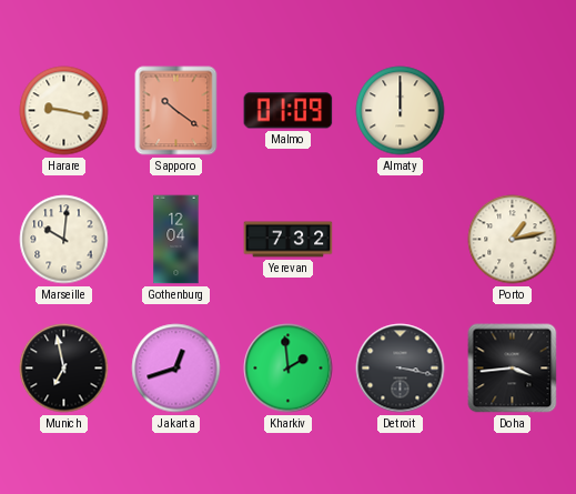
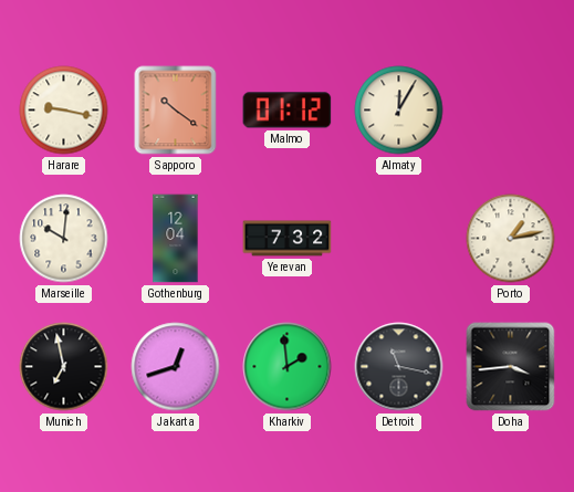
Malmo: 01:09 -> 01:12
Almaty: 12:00 -> 12:05
Detroit: 3:17 -> 11:17
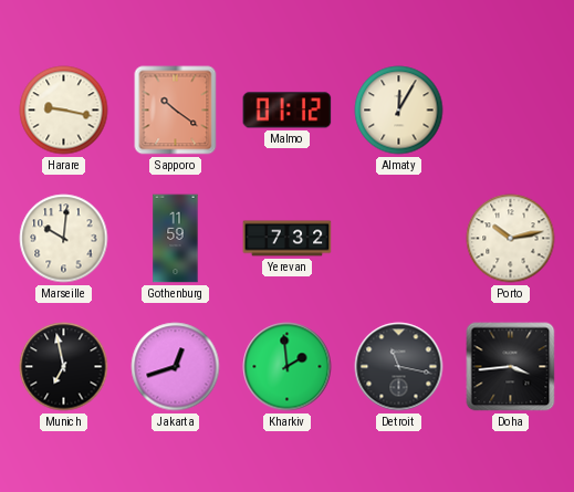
Gothenburg: 12:04 -> 11:59
Porto: 1:13 -> 10:13
